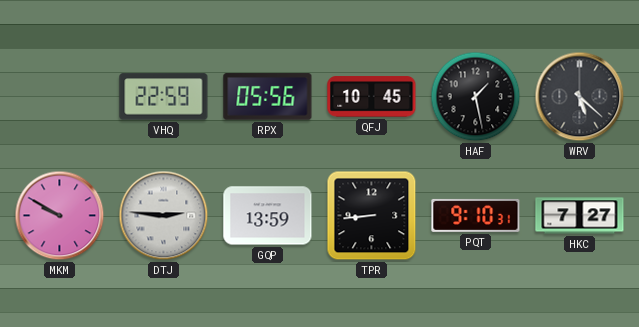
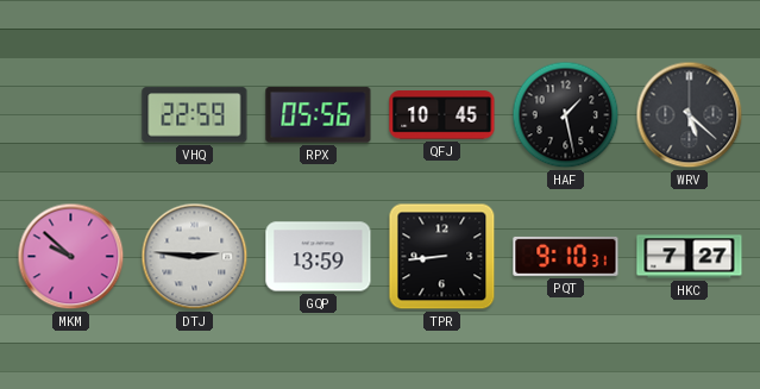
MKM: 9:50 -> 9:52
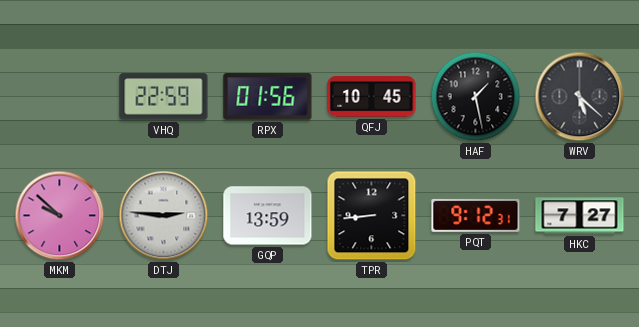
RPX: 05:56 -> 01:56
PQT: 9:10 -> 9:12
